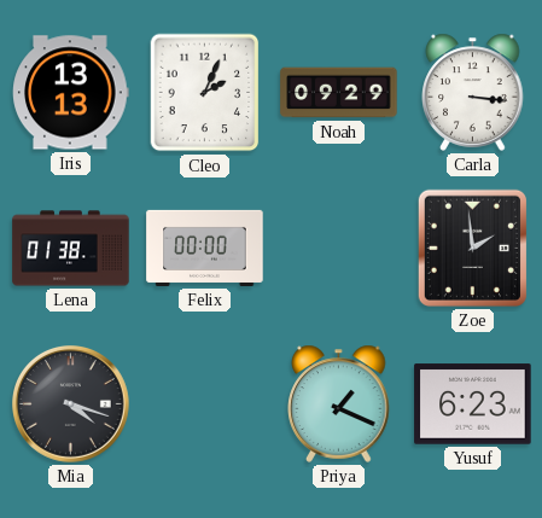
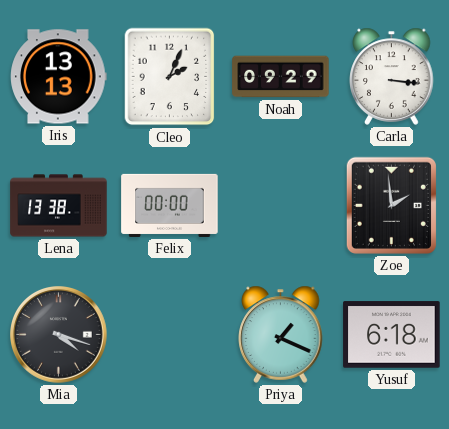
Lena: 01:38 -> 13:38
Yusuf: 6:23 -> 6:18
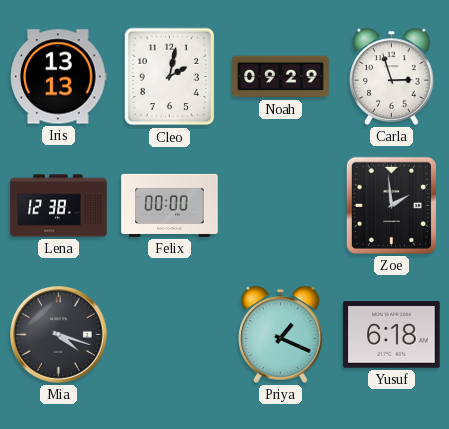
Cleo: 2:04 -> 2:02
Carla: 3:16 -> 2:57
Lena: 13:38 -> 12:38
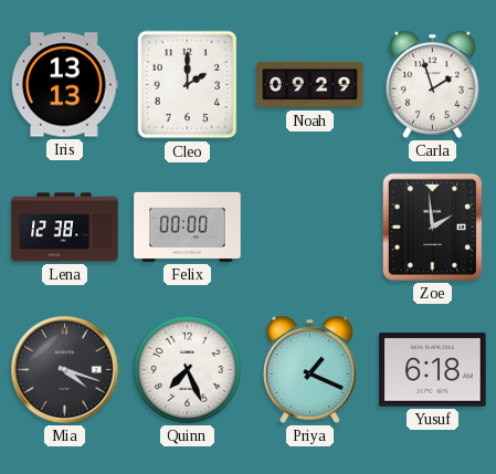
Cleo: 2:02 -> 2:00
Carla: 2:57 -> 1:57
Quinn: none -> 7:26
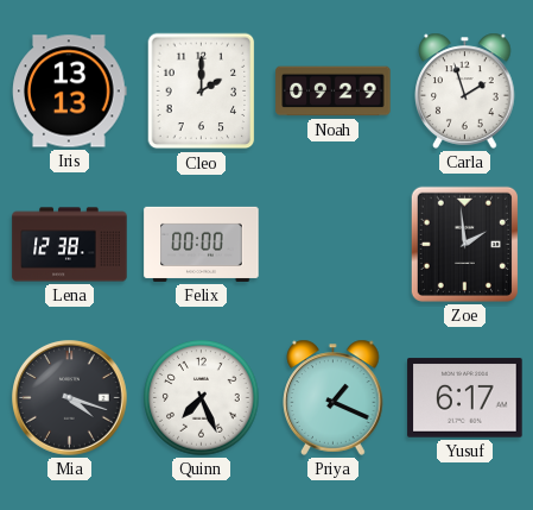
Yusuf: 6:18 -> 6:17
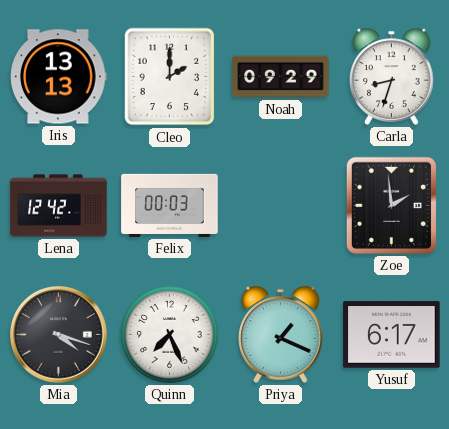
Carla: 1:57 -> 8:33
Lena: 12:38 -> 12:42
Felix: 00:00 -> 00:03
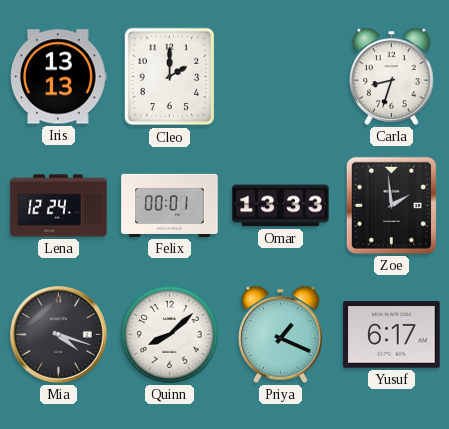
Noah: 09:29 -> none
Lena: 12:42 -> 12:24
Felix: 00:03 -> 00:01
Omar: none -> 13:33
Quinn: 7:26 -> 8:08
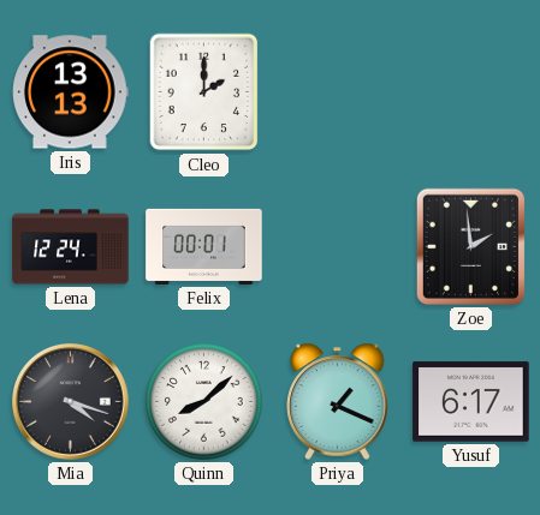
Carla: 8:33 -> none
Omar: 13:33 -> none
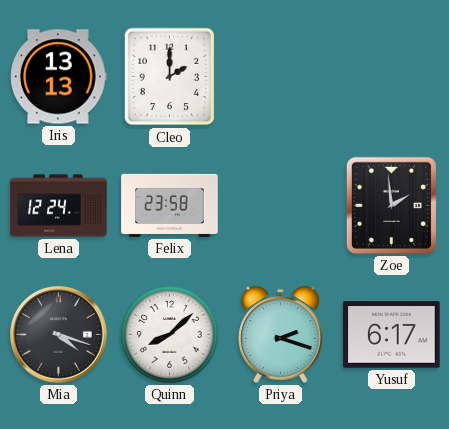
Felix: 00:01 -> 23:58
Priya: 1:19 -> 2:18
